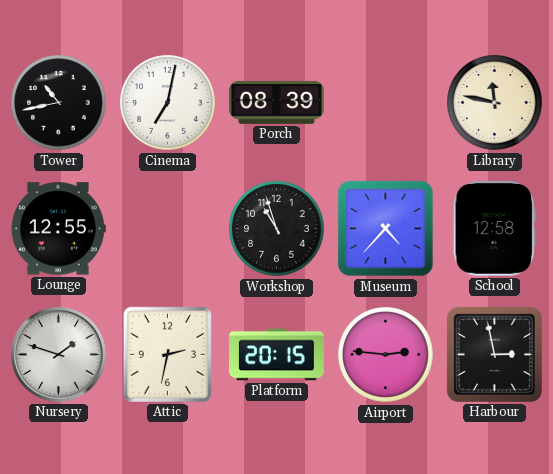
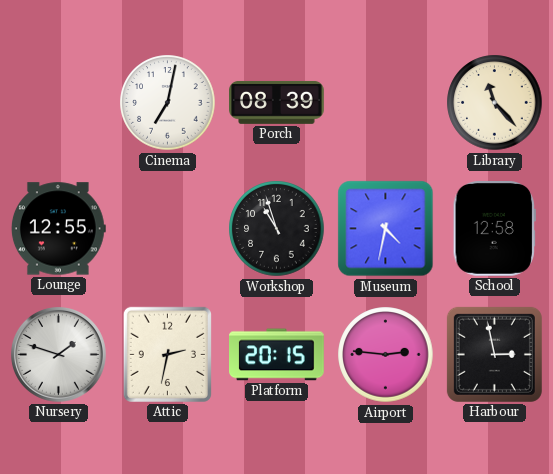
Tower: 10:43 -> none
Library: 11:47 -> 11:23
Museum: 4:37 -> 4:32
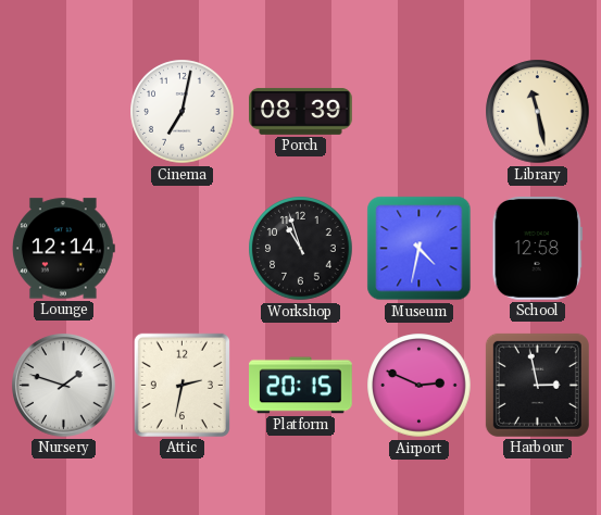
Library: 11:23 -> 11:28
Lounge: 12:55 -> 12:14
Airport: 2:46 -> 2:49
